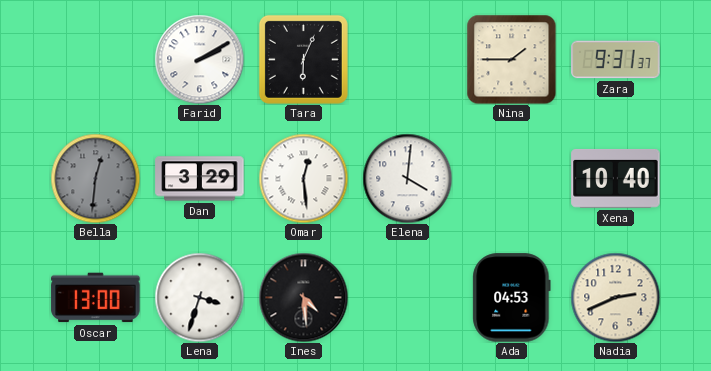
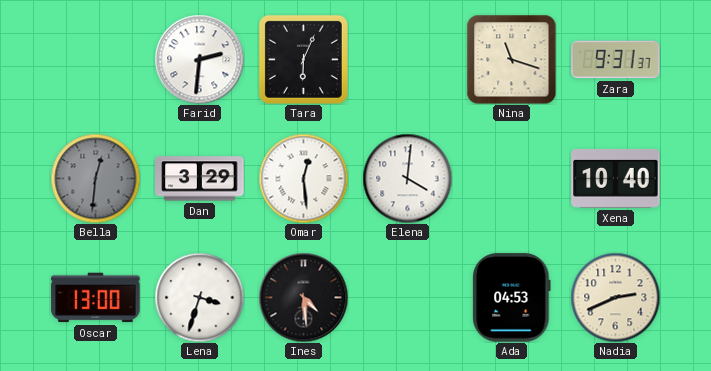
Farid: 2:10 -> 2:31
Nina: 1:45 -> 11:18
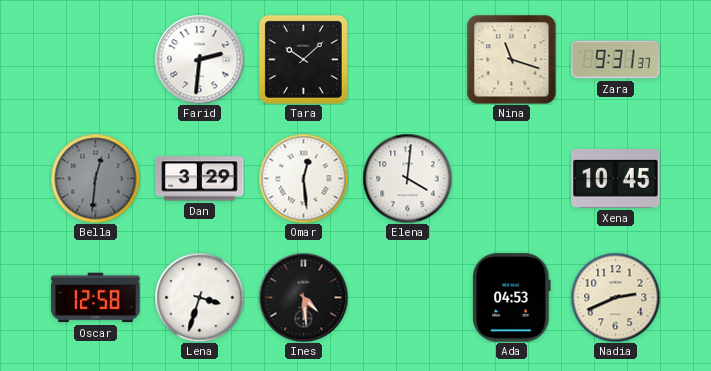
Tara: 6:04 -> 10:08
Xena: 10:40 -> 10:45
Oscar: 13:00 -> 12:58
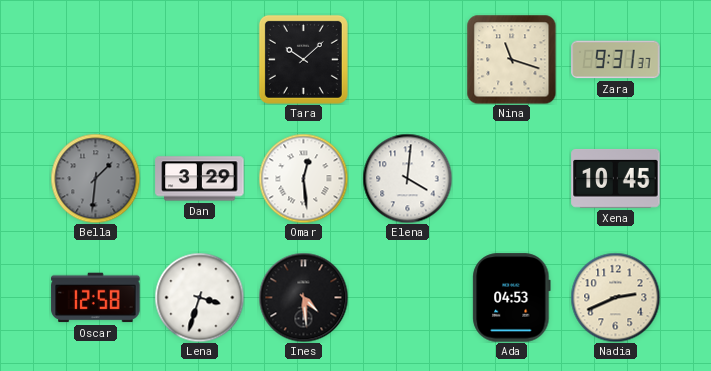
Farid: 2:31 -> none
Bella: 12:31 -> 1:31
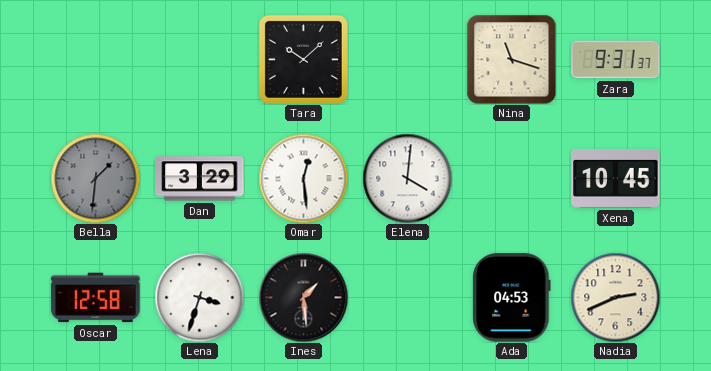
Ines: 4:29 -> 1:29
